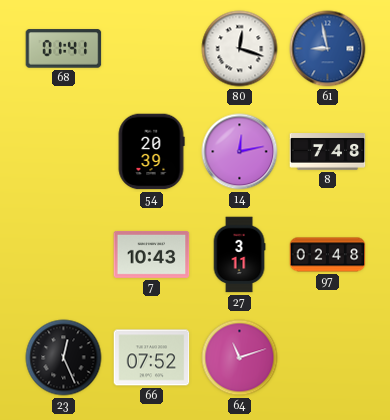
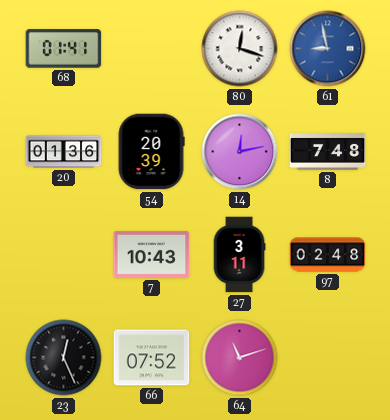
20: none -> 01:36
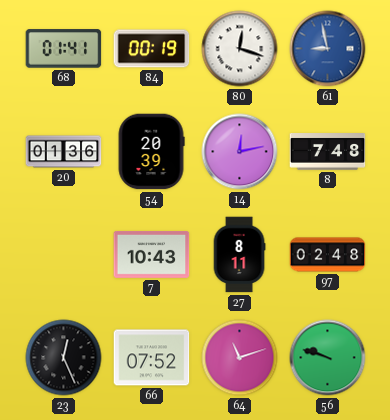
84: none -> 00:19
27: 3:11 -> 8:11
56: none -> 9:48
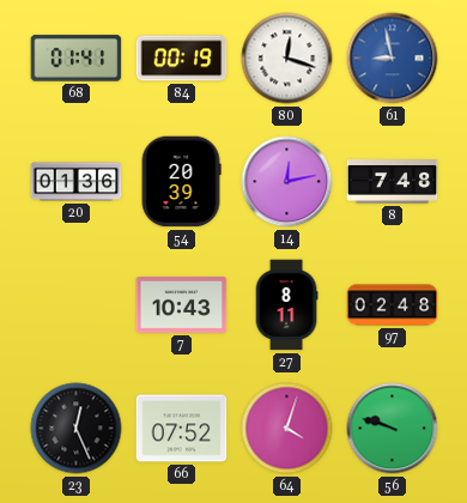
64: 11:12 -> 4:03
